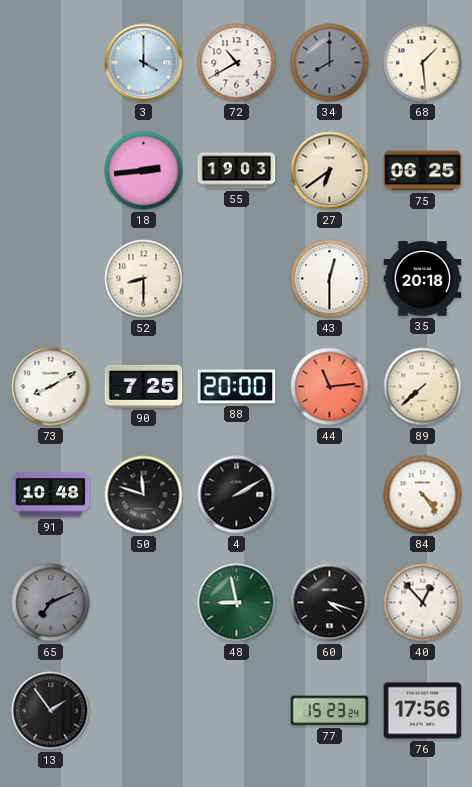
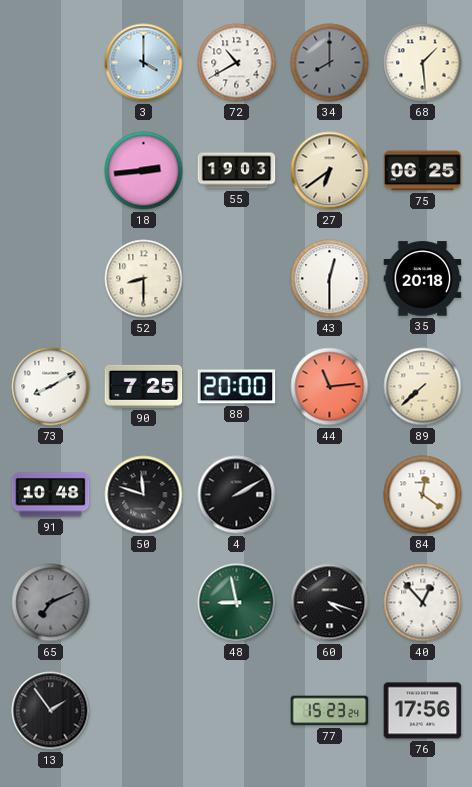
84: 4:24 -> 12:21
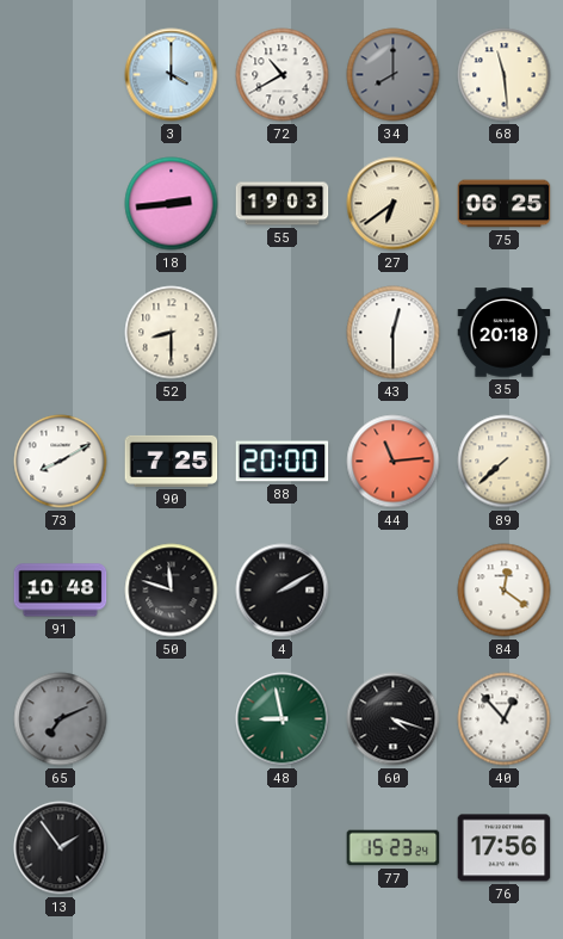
68: 1:29 -> 11:29
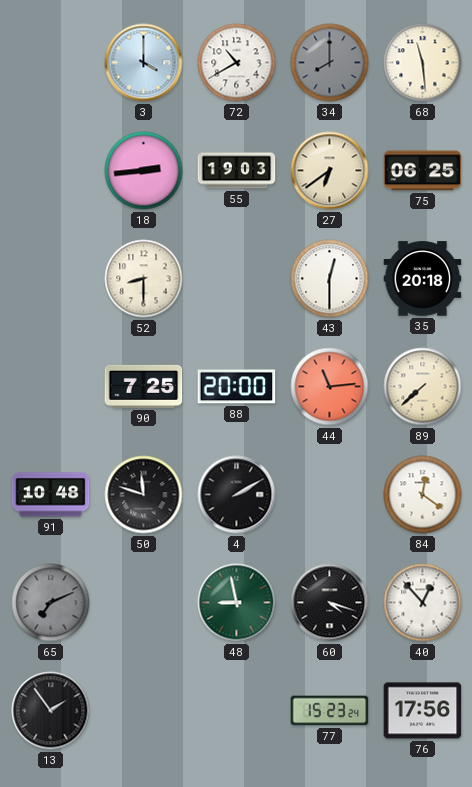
73: 8:10 -> none
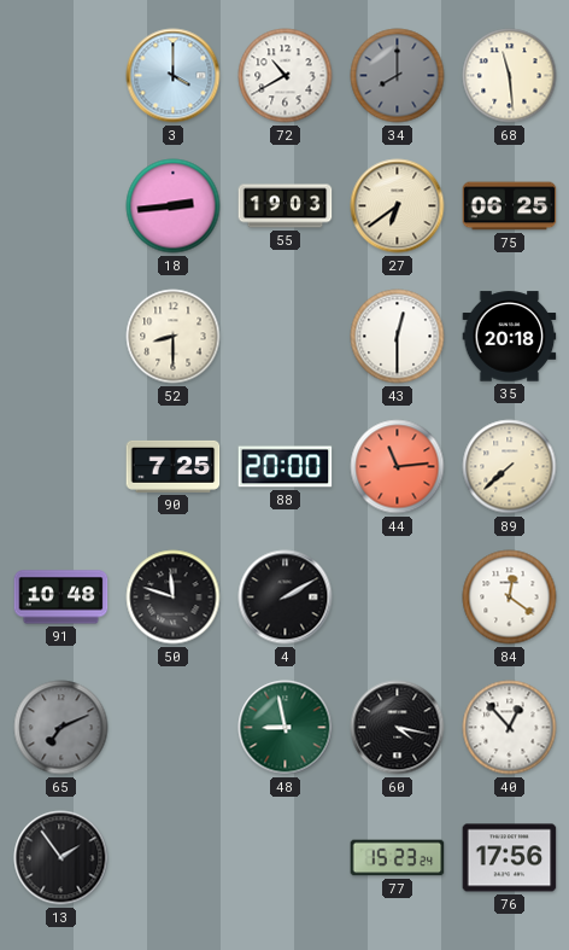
60: 4:18 -> 4:17
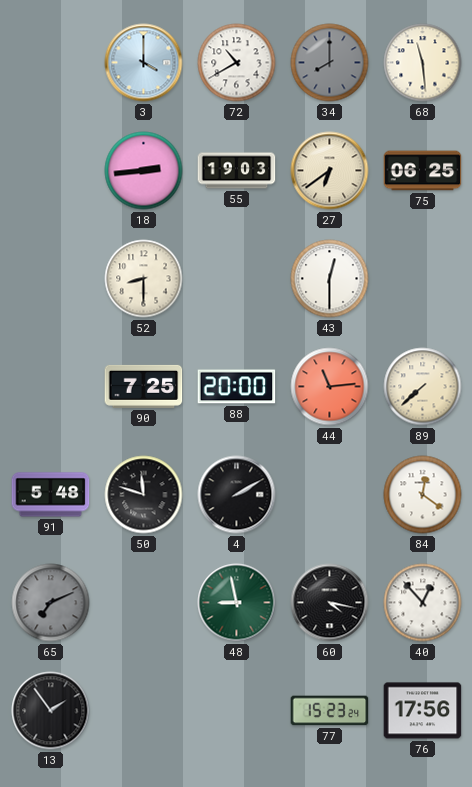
35: 20:18 -> none
91: 10:48 -> 5:48
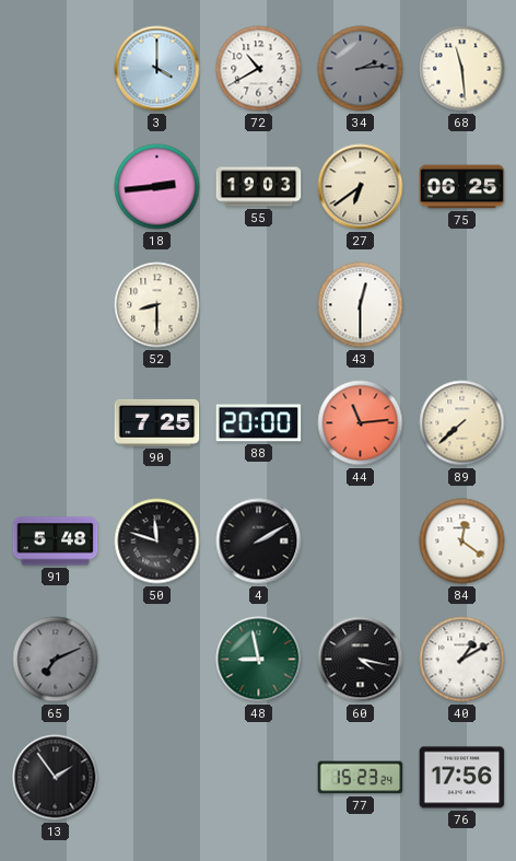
34: 8:00 -> 2:14
40: 12:53 -> 1:10
